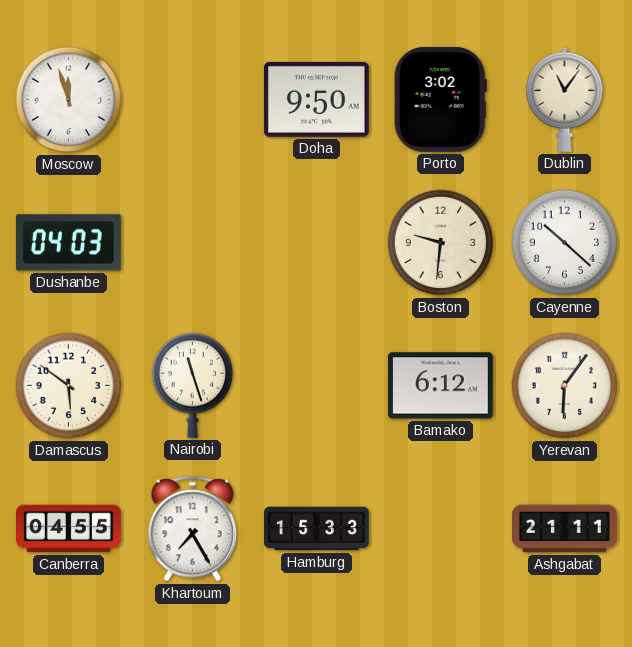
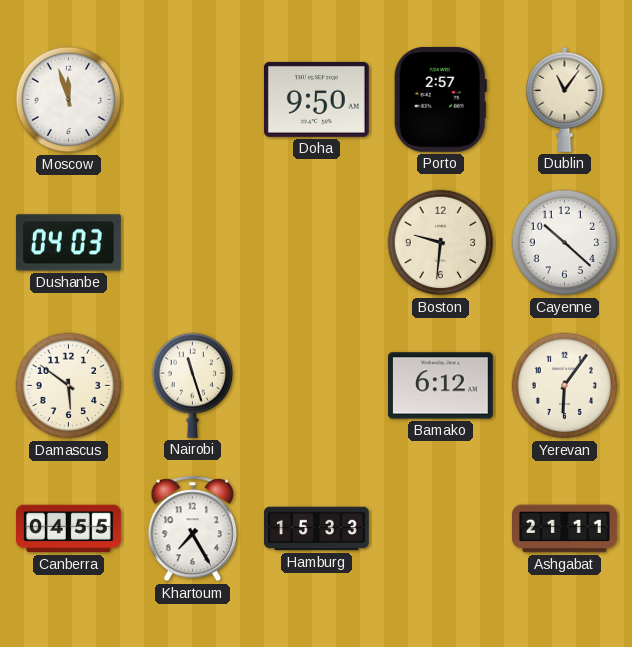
Porto: 3:02 -> 2:57
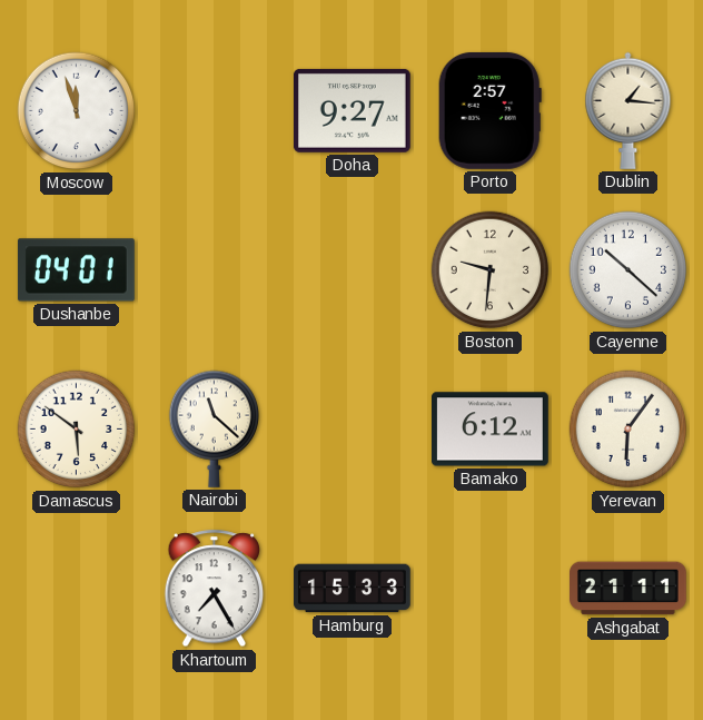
Doha: 9:50 -> 9:27
Dublin: 11:06 -> 1:16
Dushanbe: 04:03 -> 04:01
Nairobi: 11:27 -> 11:22
Canberra: 04:55 -> none
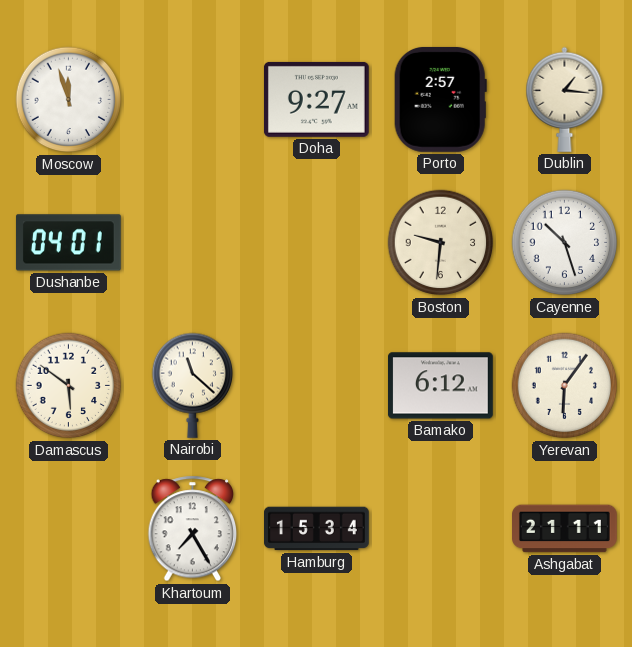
Cayenne: 10:22 -> 10:27
Hamburg: 15:33 -> 15:34
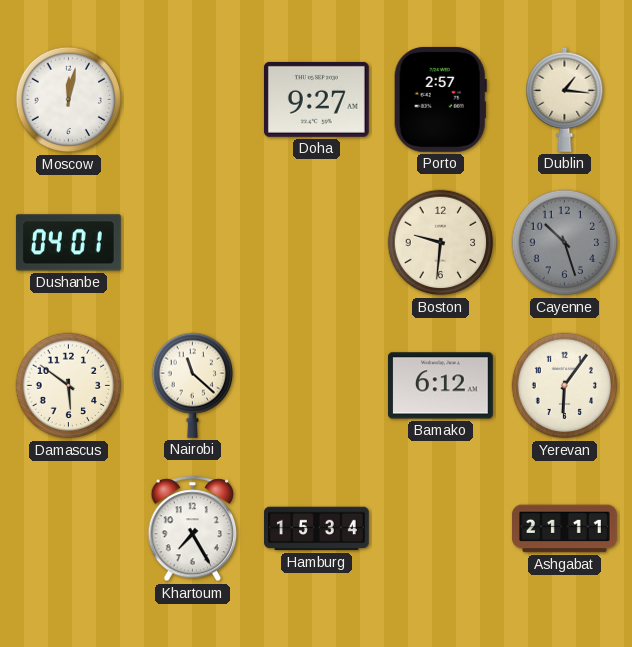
Moscow: 11:57 -> 12:02
Cayenne dial: white -> grey
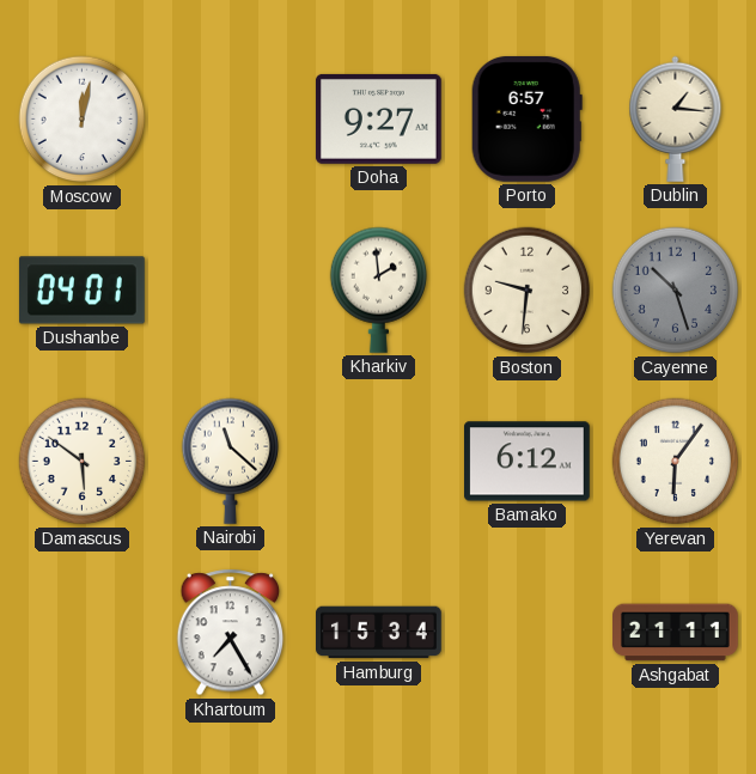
Porto: 2:57 -> 6:57
Kharkiv: none -> 1:59
